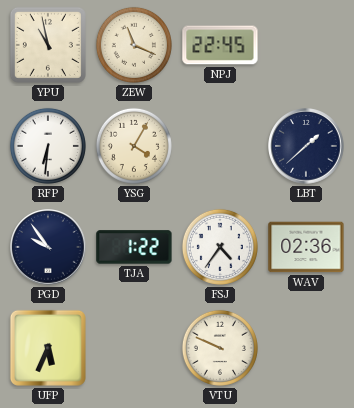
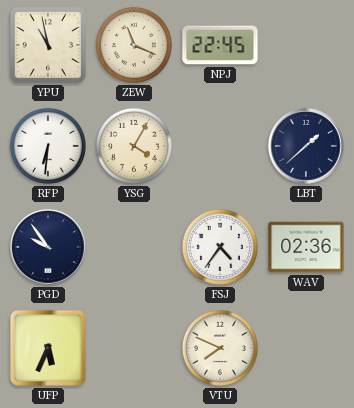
TJA: 1:22 -> none
VTU: 9:49 -> 7:49
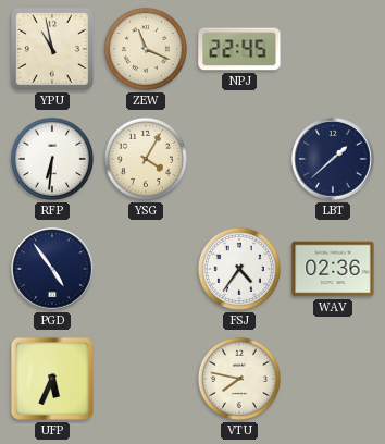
PGD: 9:54 -> 4:54
VTU: 7:49 -> 7:47
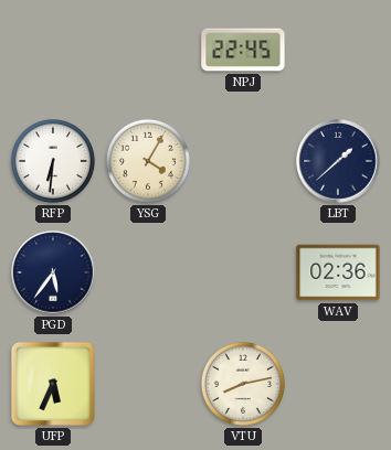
YPU: 10:58 -> none
ZEW: 11:19 -> none
PGD: 4:54 -> 5:36
FSJ: 4:36 -> none
VTU: 7:47 -> 8:13
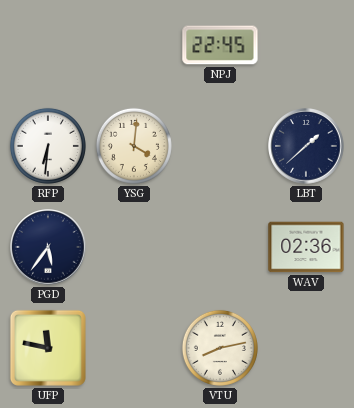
YSG: 4:05 -> 4:01
UFP: 5:34 -> 11:47
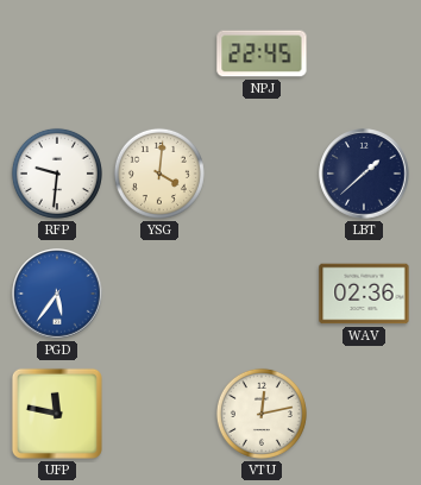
RFP: 6:31 -> 9:31
PGD dial: navy -> blue
VTU: 8:13 -> 12:13
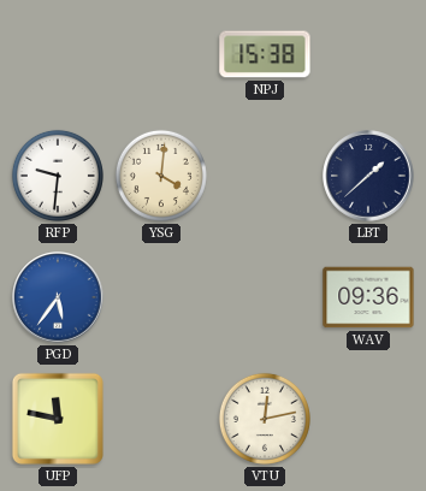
NPJ: 22:45 -> 15:38
WAV: 02:36 -> 09:36
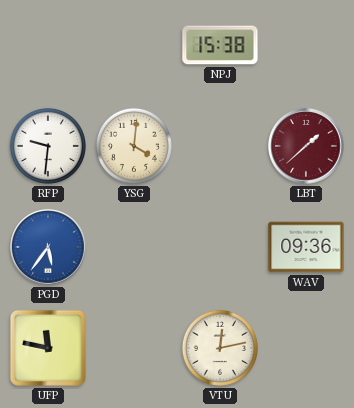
LBT dial: navy -> burgundy
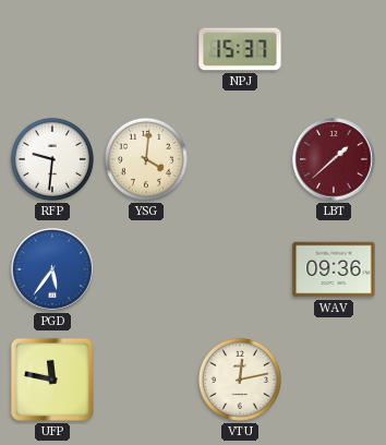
NPJ: 15:38 -> 15:37
